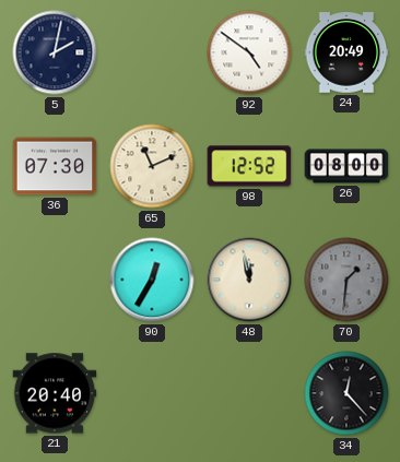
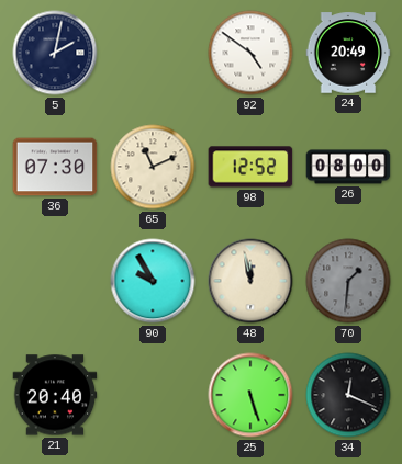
90: 12:35 -> 9:55
25: none -> 5:27
34: 12:23 -> 12:19
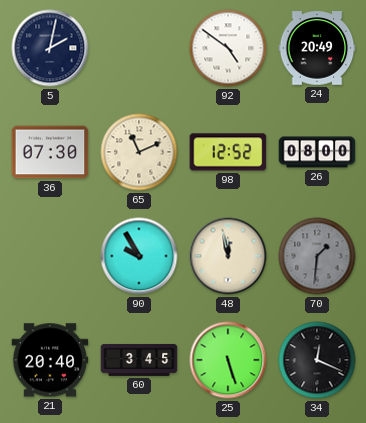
60: none -> 3:45
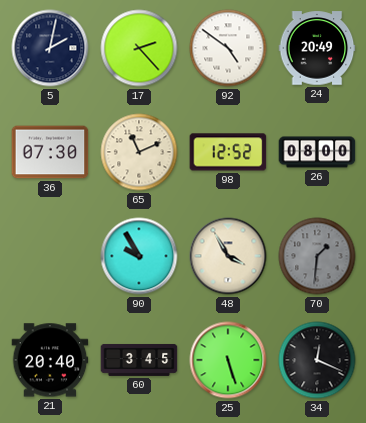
17: none -> 2:23
48: 11:58 -> 3:55
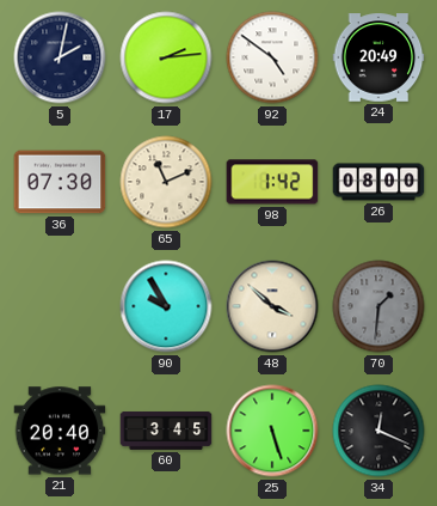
17: 2:23 -> 2:14
98: 12:52 -> 1:42
48: 3:55 -> 3:52
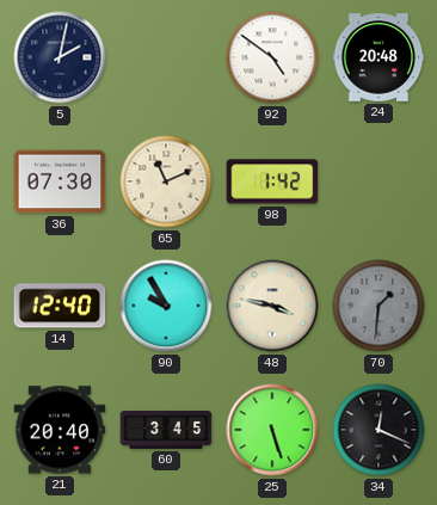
17: 2:14 -> none
24: 20:49 -> 20:48
26: 08:00 -> none
14: none -> 12:40
48: 3:52 -> 3:47
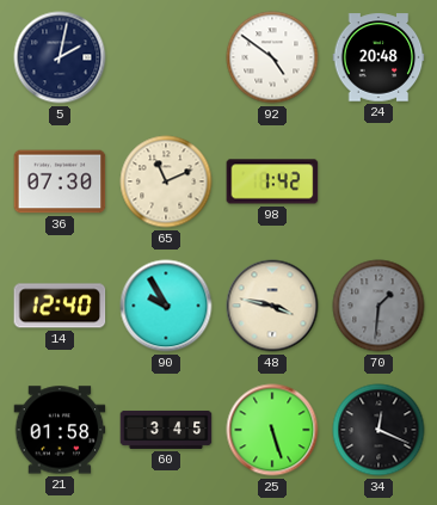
21: 20:40 -> 01:58
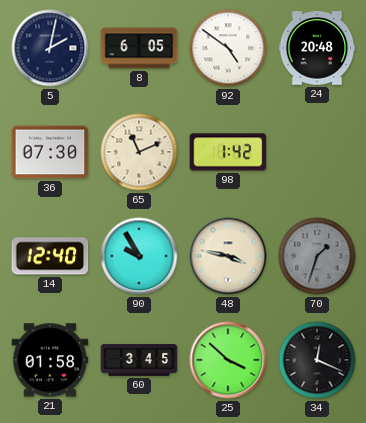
8: none -> 6:05
70: 1:31 -> 1:33
25: 5:27 -> 3:52
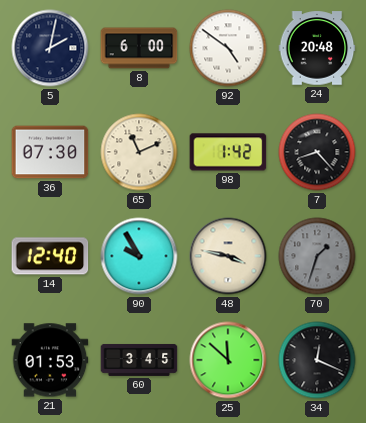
8: 6:05 -> 6:00
7: none -> 8:23
21: 01:58 -> 01:53
25: 3:52 -> 11:52
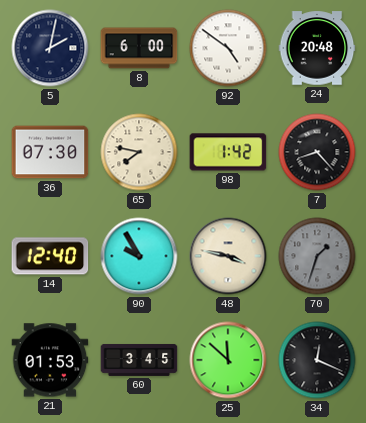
65: 11:11 -> 7:47
